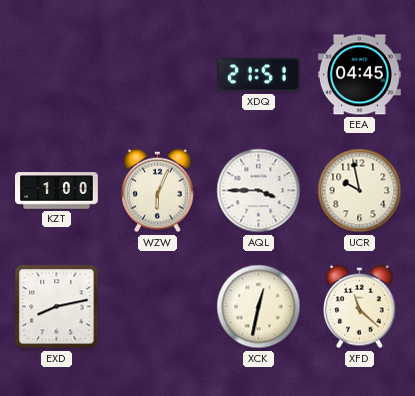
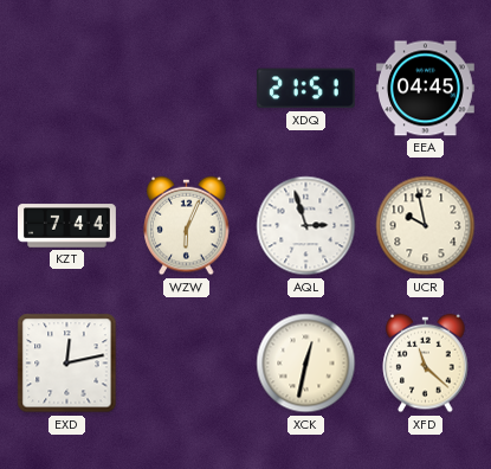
KZT: 1:00 -> 7:44
AQL: 3:45 -> 2:57
EXD: 8:13 -> 12:13
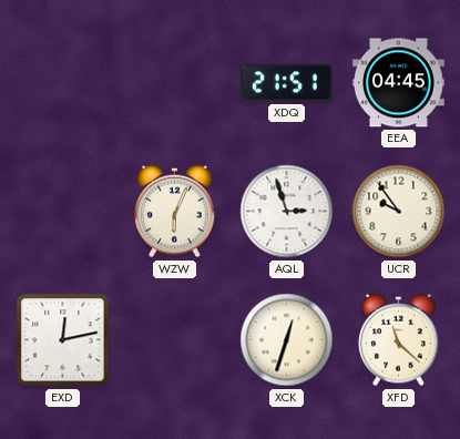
KZT: 7:44 -> none
UCR: 9:58 -> 9:54
XCK: 12:32 -> 12:33
